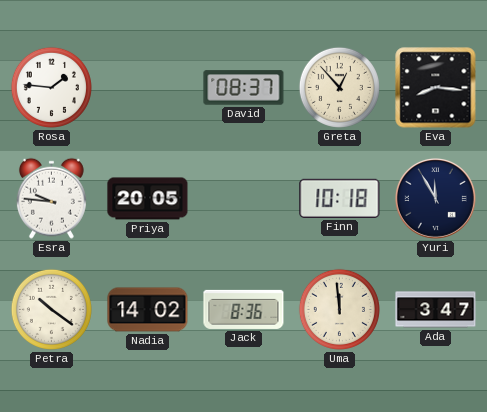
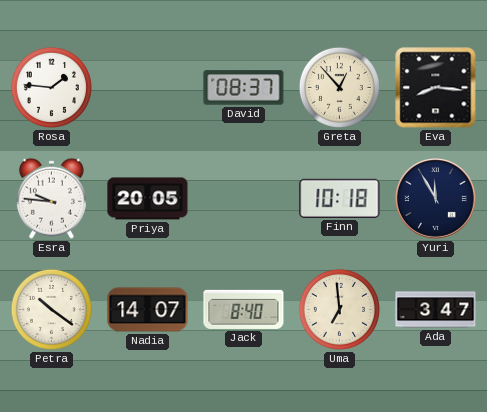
Nadia: 14:02 -> 14:07
Jack: 8:36 -> 8:40
Uma: 11:59 -> 6:59
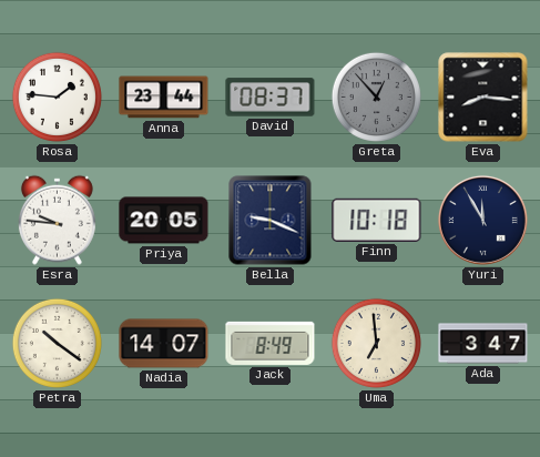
Anna: none -> 23:44
Greta dial: cream -> grey
Bella: none -> 9:19
Jack: 8:40 -> 8:49
